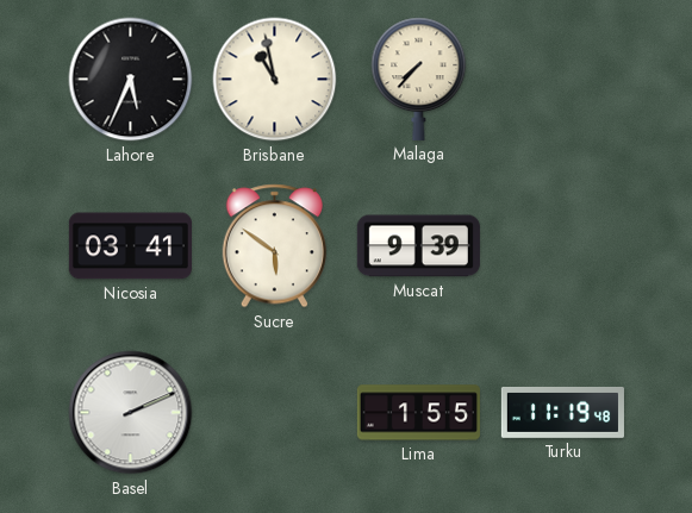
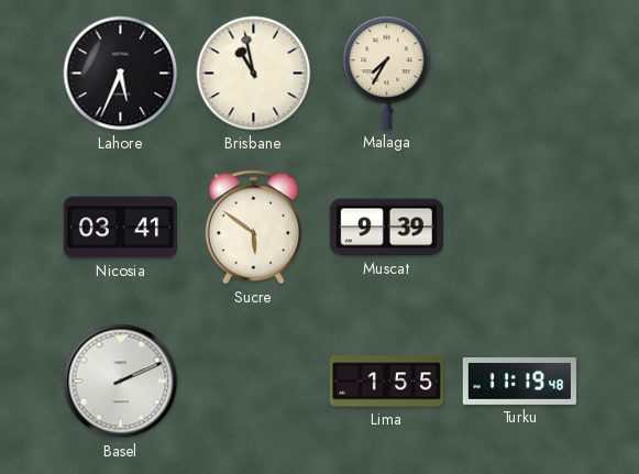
Malaga: 7:37 -> 7:35
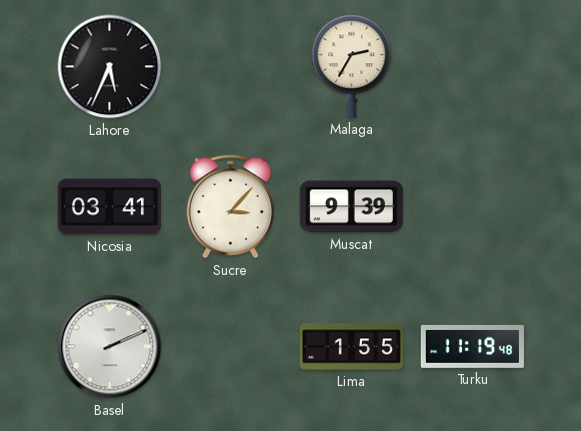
Brisbane: 10:58 -> none
Malaga: 7:35 -> 2:35
Sucre: 5:51 -> 3:07
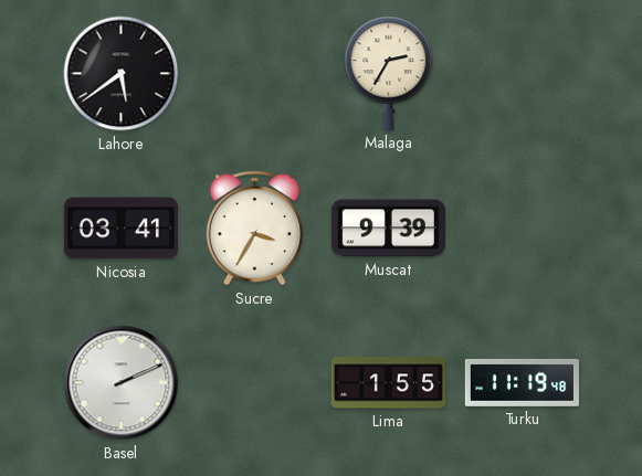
Lahore: 5:34 -> 5:39
Sucre: 3:07 -> 3:35
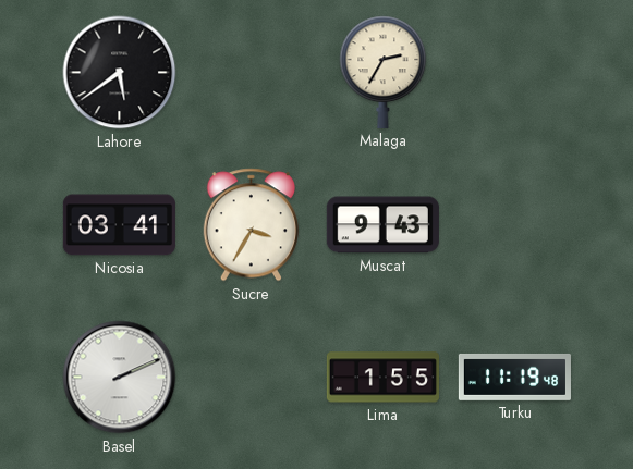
Muscat: 9:39 -> 9:43
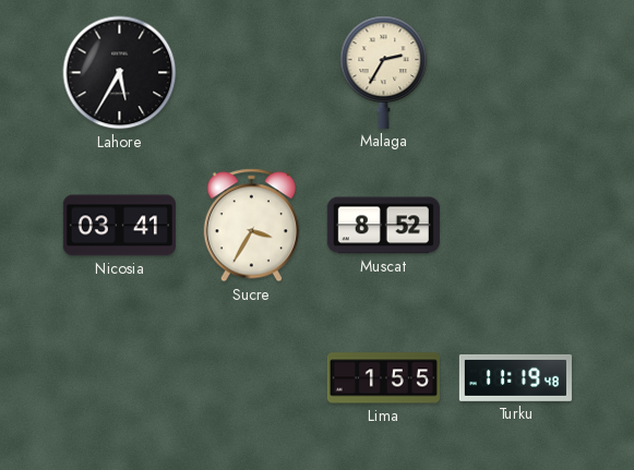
Lahore: 5:39 -> 5:35
Muscat: 9:43 -> 8:52
Basel: 2:11 -> none
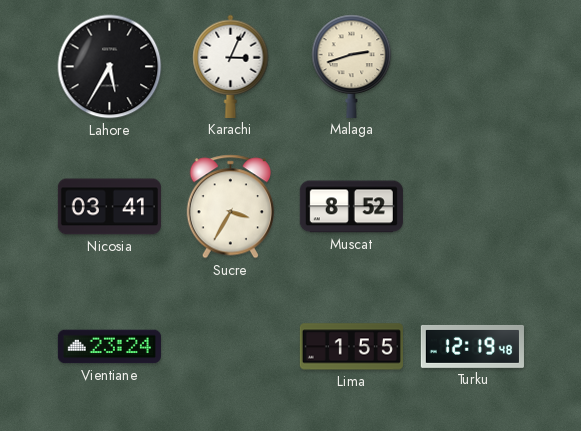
Karachi: none -> 3:04
Malaga: 2:35 -> 2:42
Vientiane: none -> 23:24
Turku: 11:19 -> 12:19
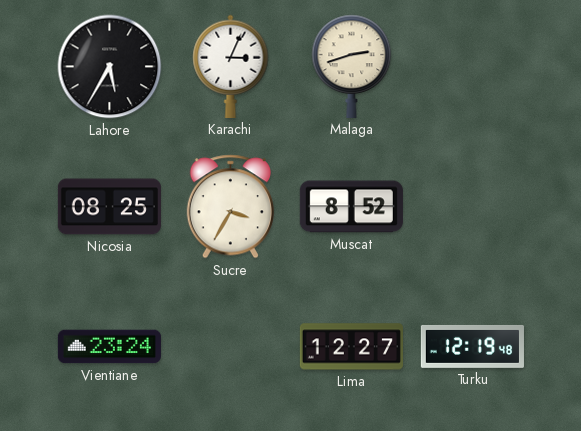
Nicosia: 03:41 -> 08:25
Lima: 1:55 -> 12:27
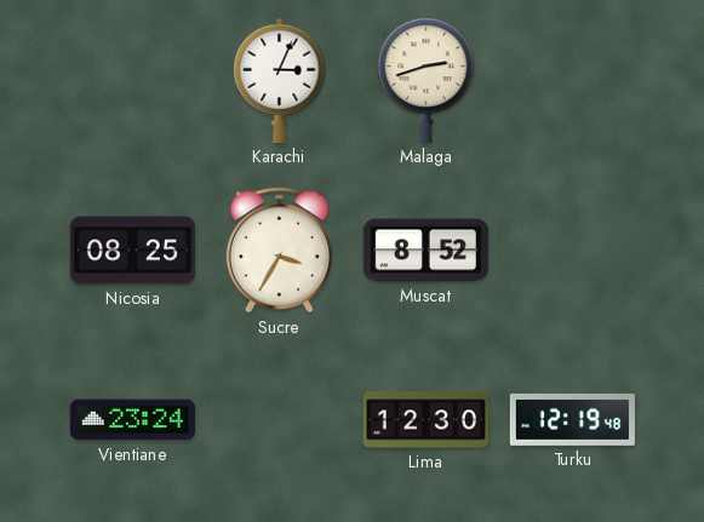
Lahore: 5:35 -> none
Lima: 12:27 -> 12:30
